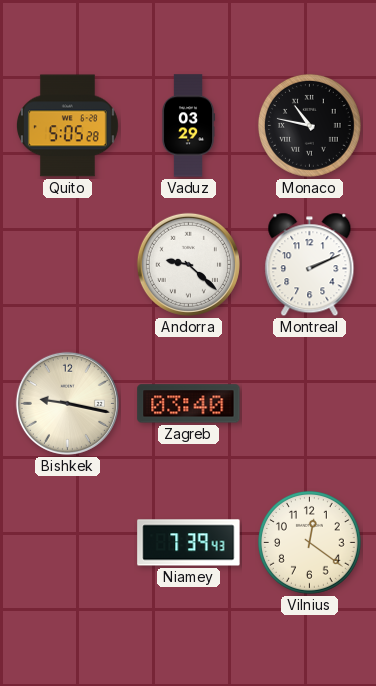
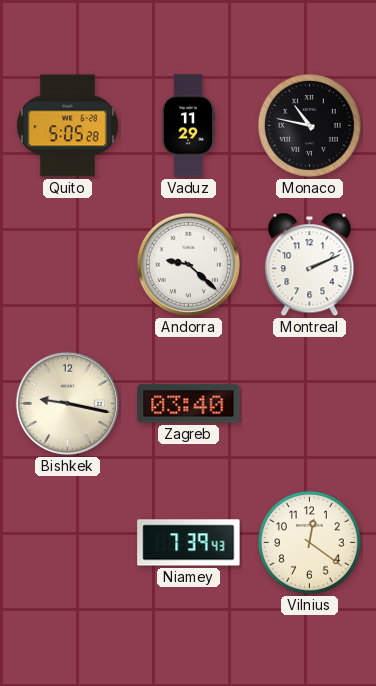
Vaduz: 03:29 -> 11:29
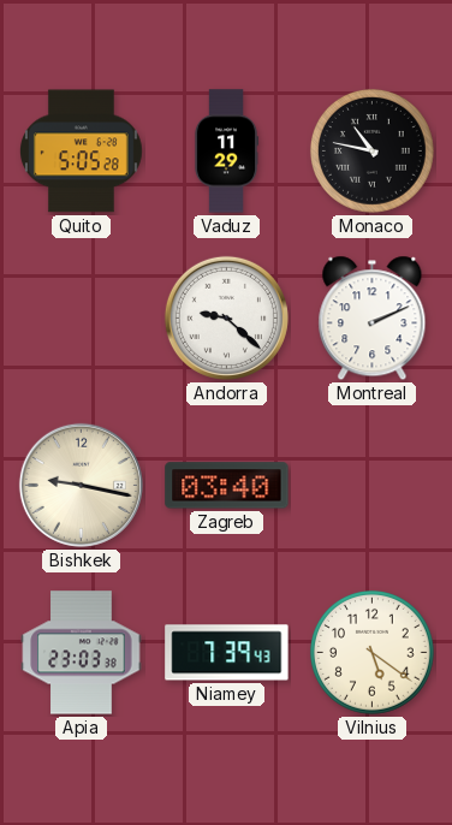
Apia: none -> 23:03
Vilnius: 12:21 -> 5:21
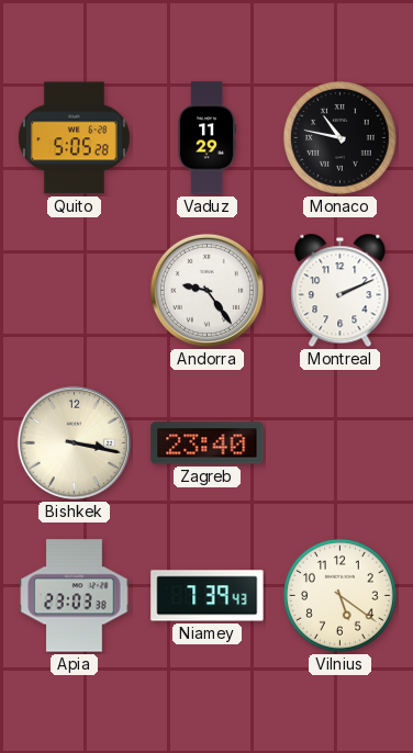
Andorra: 9:22 -> 9:24
Bishkek: 9:17 -> 3:17
Zagreb: 03:40 -> 23:40
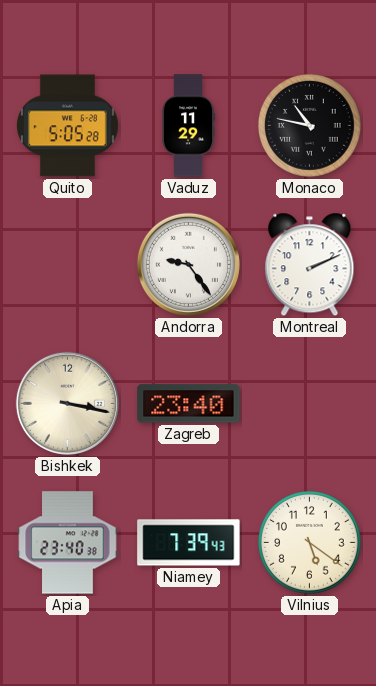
Apia: 23:03 -> 23:40
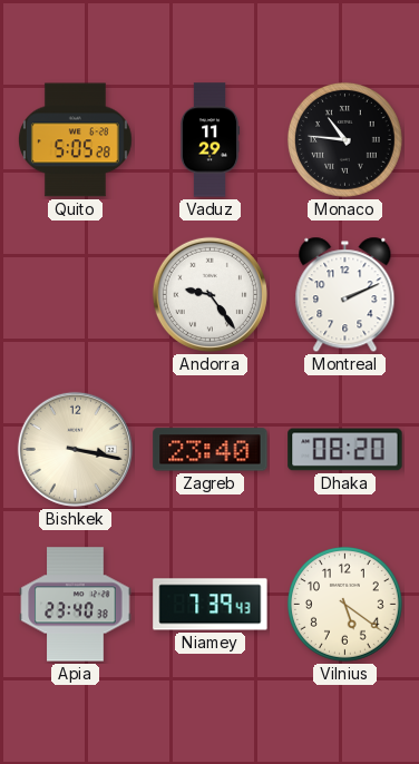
Monaco: 10:47 -> 10:46
Dhaka: none -> 08:20
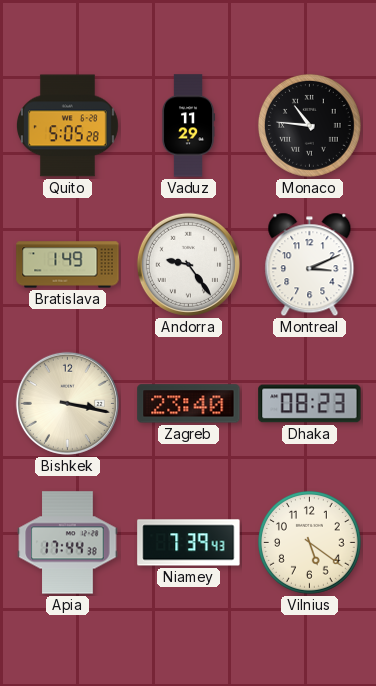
Bratislava: none -> 1:49
Montreal: 2:11 -> 3:11
Dhaka: 08:20 -> 08:23
Apia: 23:40 -> 17:44
